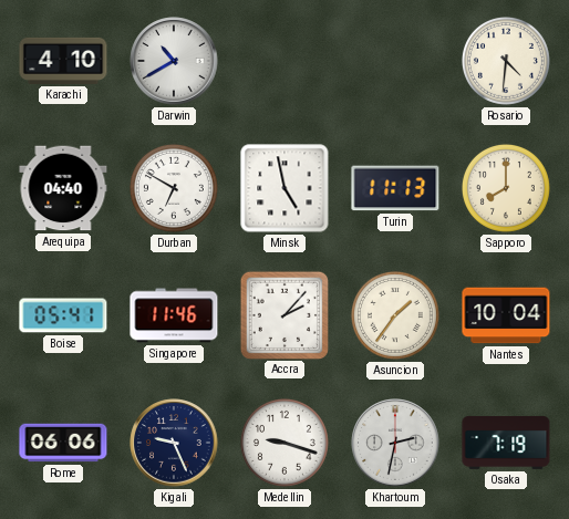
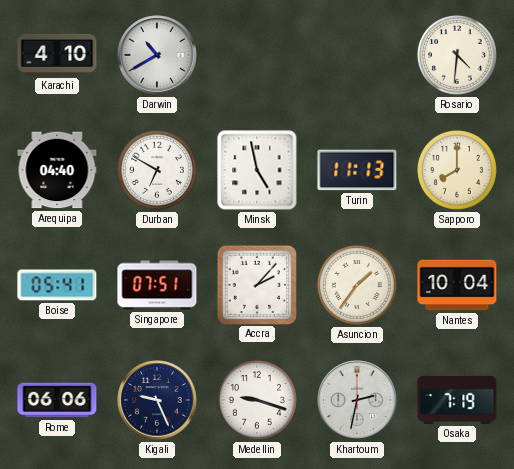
Singapore: 11:46 -> 07:51
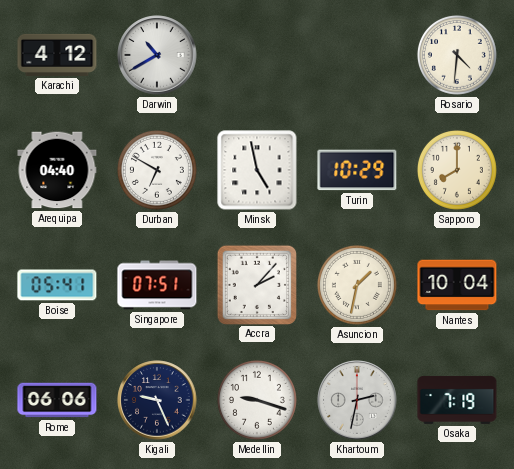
Karachi: 4:10 -> 4:12
Turin: 11:13 -> 10:29
Asuncion: 1:36 -> 1:32
